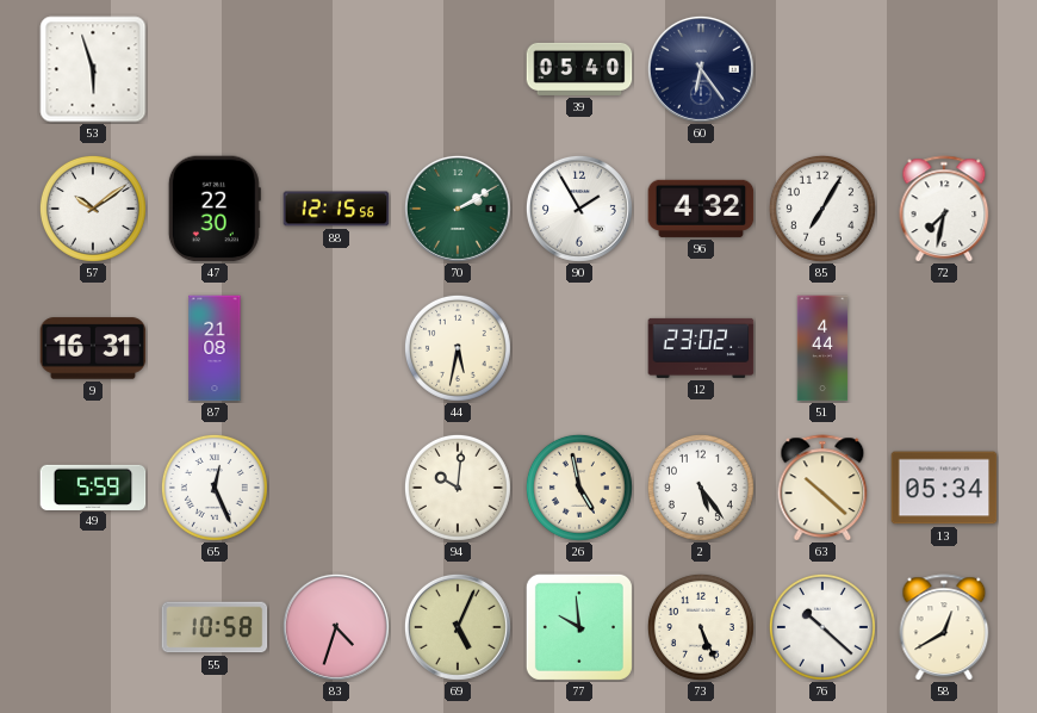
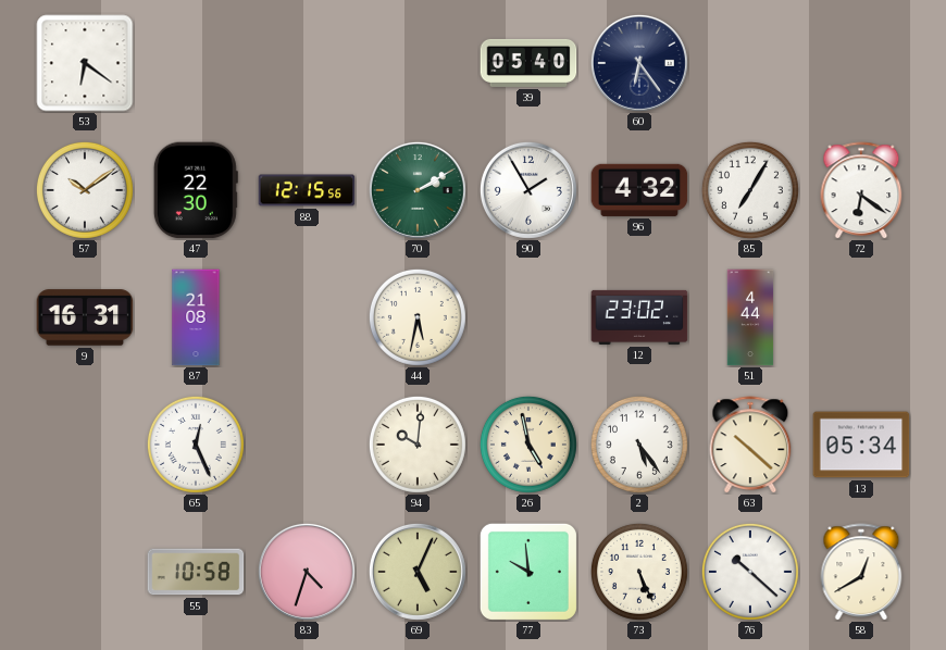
53: 5:57 -> 6:21
72: 7:32 -> 6:21
49: 5:59 -> none
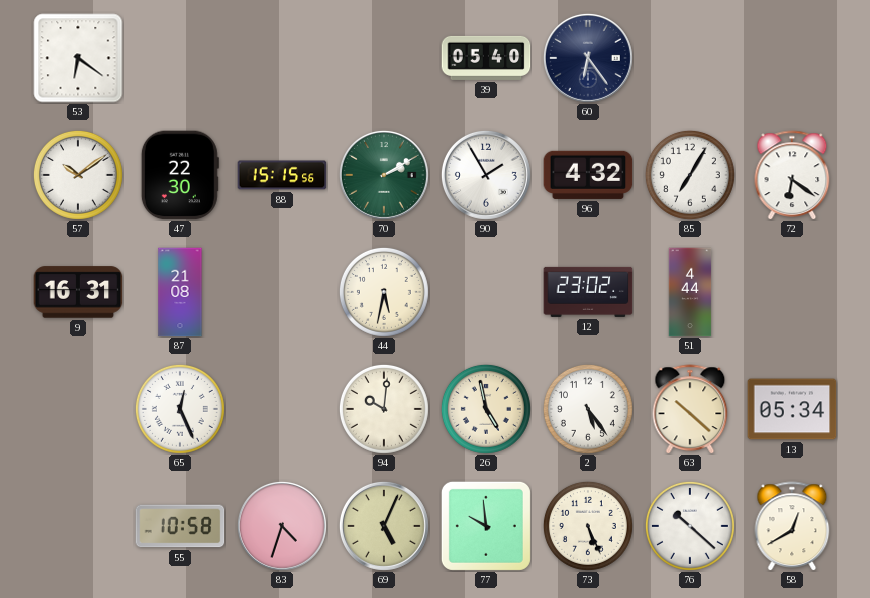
88: 12:15 -> 15:15
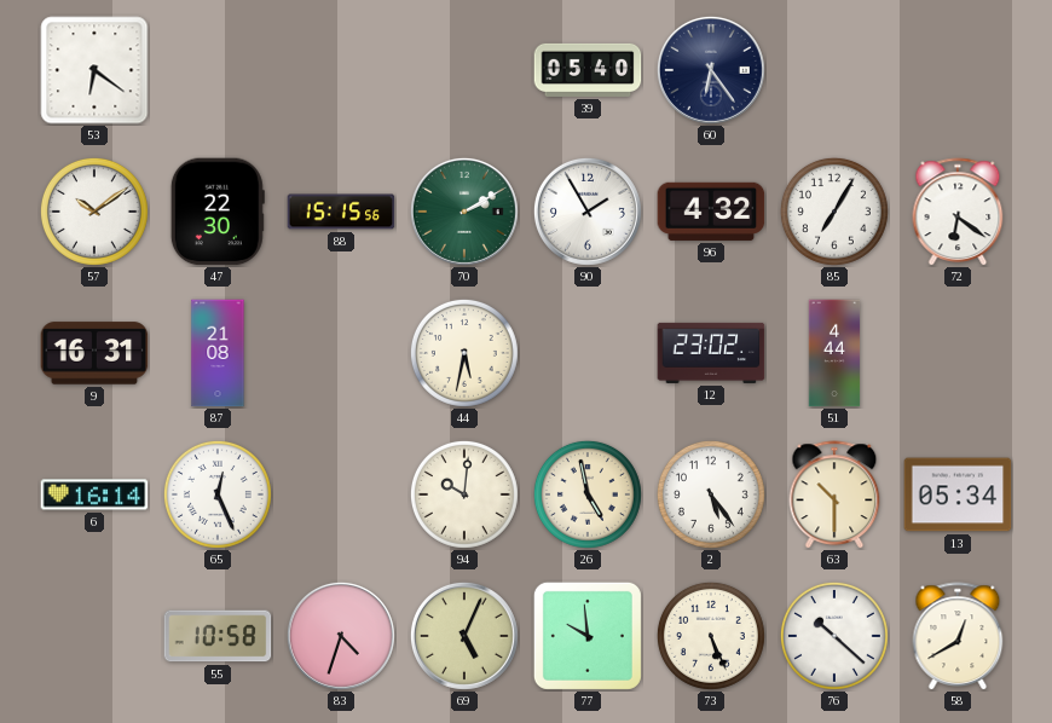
6: none -> 16:14
63: 10:22 -> 10:30
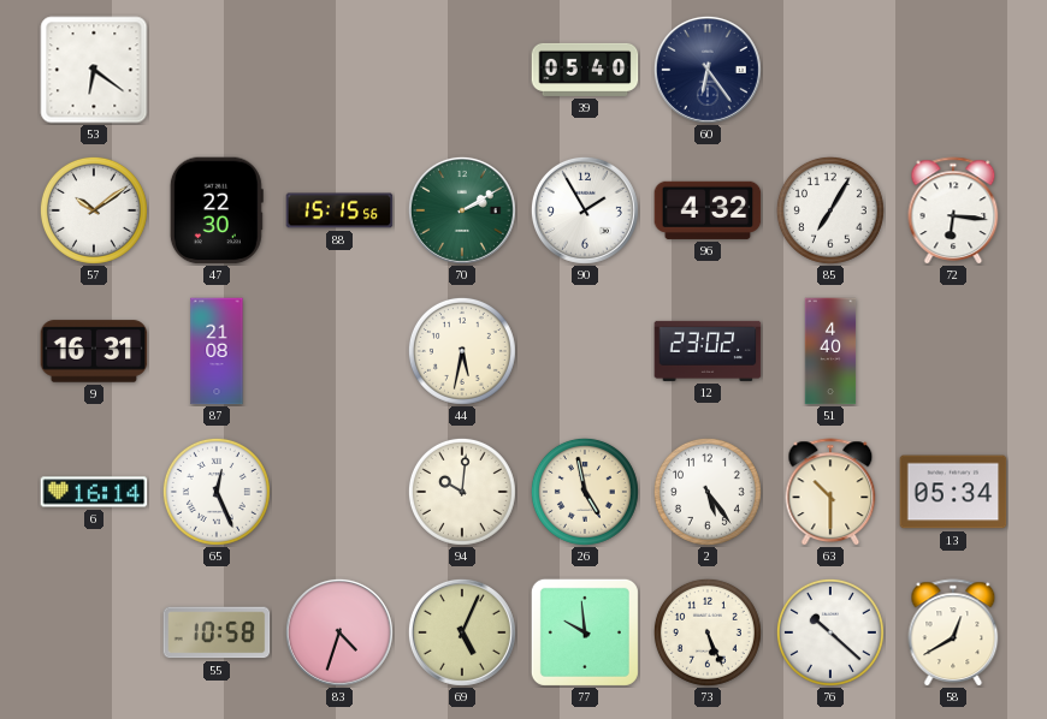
72: 6:21 -> 6:16
51: 4:44 -> 4:40
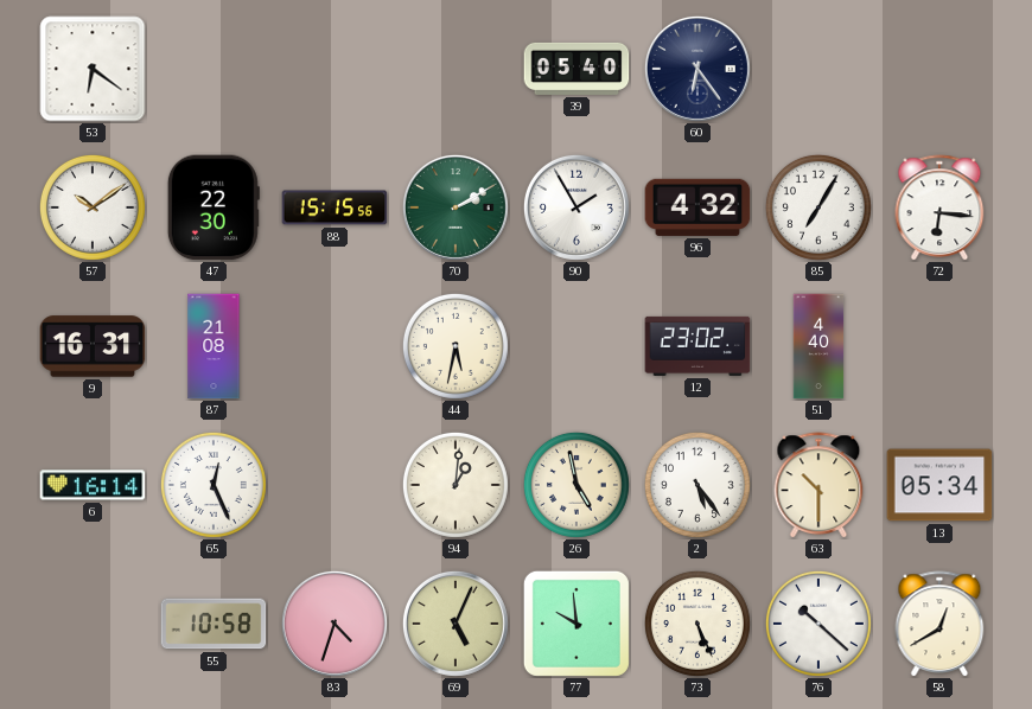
94: 10:01 -> 1:01
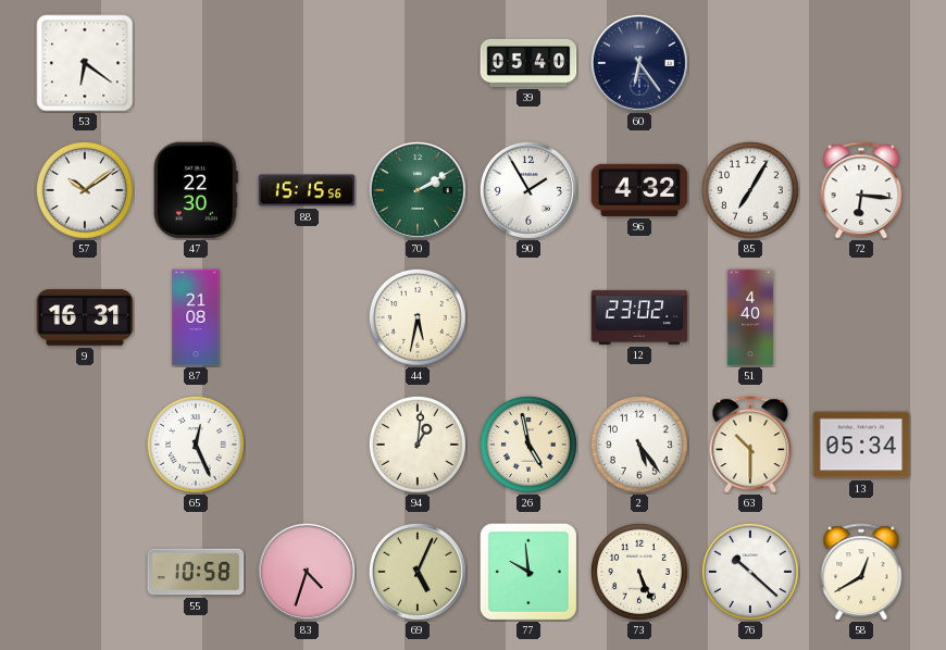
6: 16:14 -> none
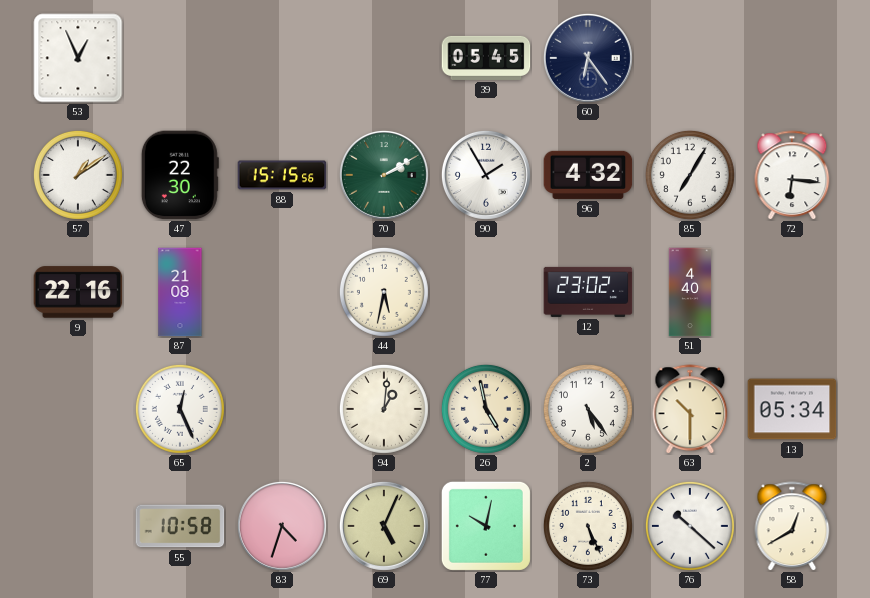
53: 6:21 -> 12:56
39: 05:40 -> 05:45
57: 10:09 -> 1:09
9: 16:31 -> 22:16
77: 9:59 -> 10:02
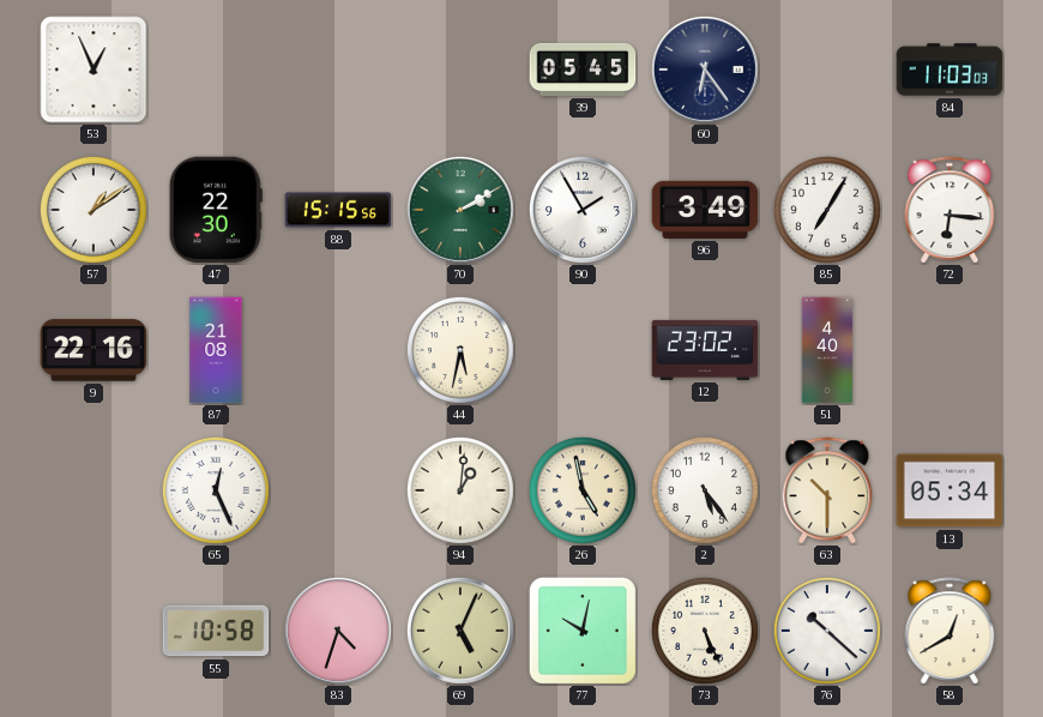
84: none -> 11:03
96: 4:32 -> 3:49
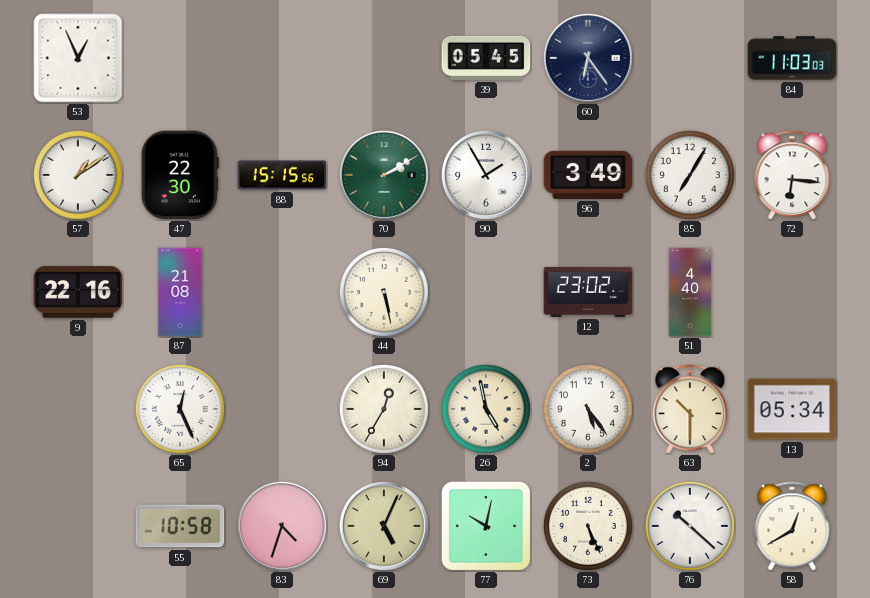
44: 5:32 -> 5:28
94: 1:01 -> 12:35
